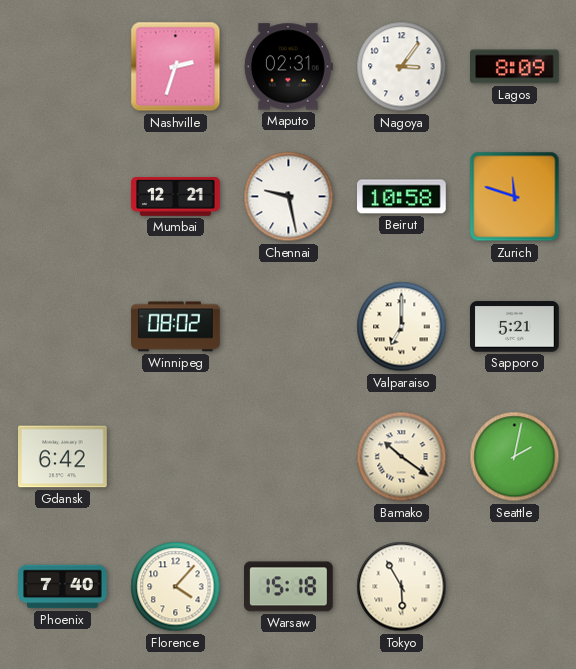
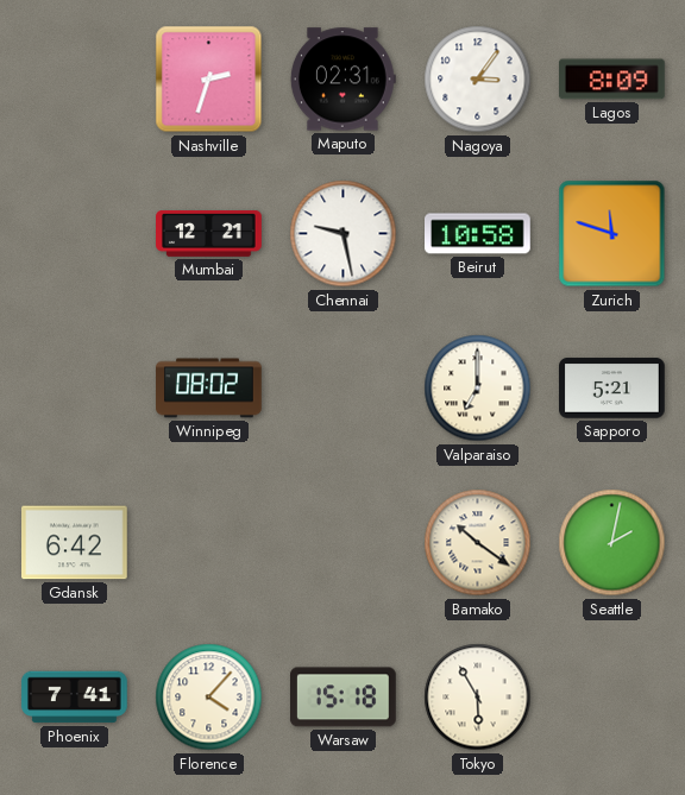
Phoenix: 7:40 -> 7:41
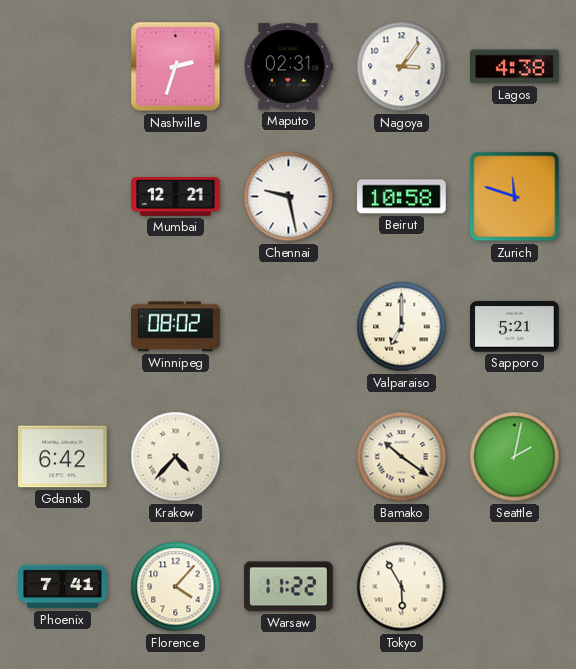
Lagos: 8:09 -> 4:38
Krakow: none -> 4:37
Warsaw: 15:18 -> 11:22
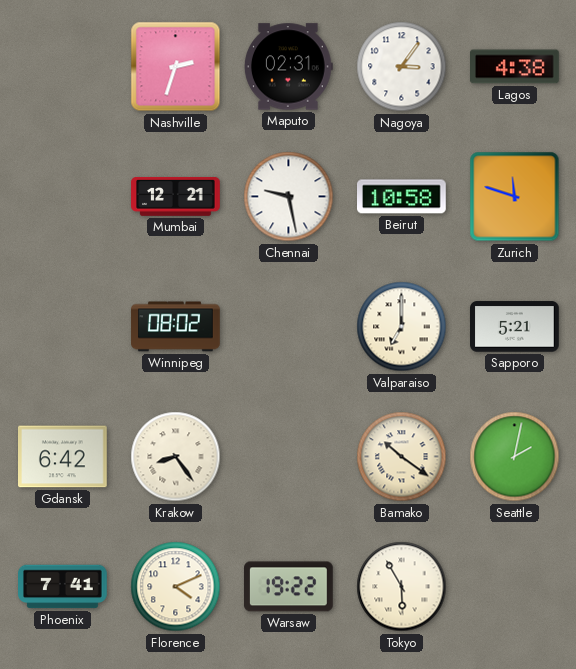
Krakow: 4:37 -> 8:24
Florence: 4:07 -> 4:11
Warsaw: 11:22 -> 19:22
